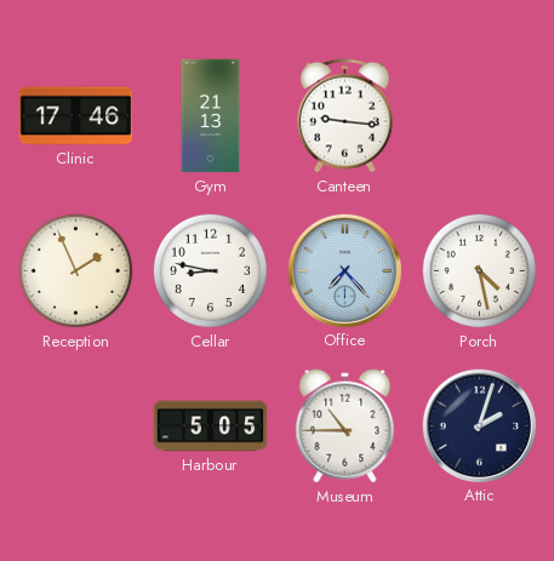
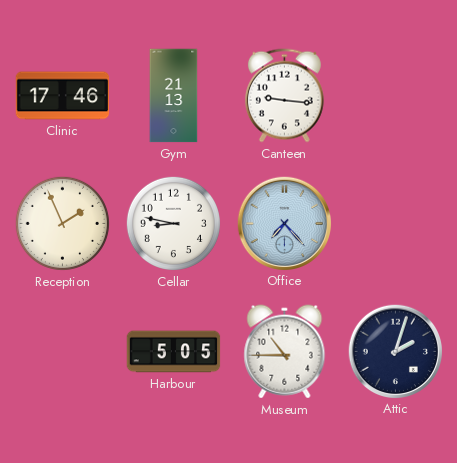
Porch: 4:28 -> none
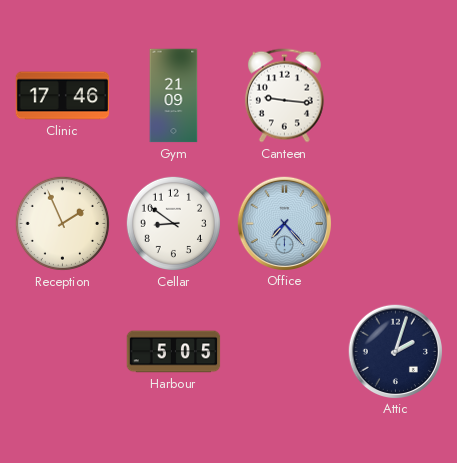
Gym: 21:13 -> 21:09
Cellar: 8:47 -> 8:51
Museum: 10:45 -> none
